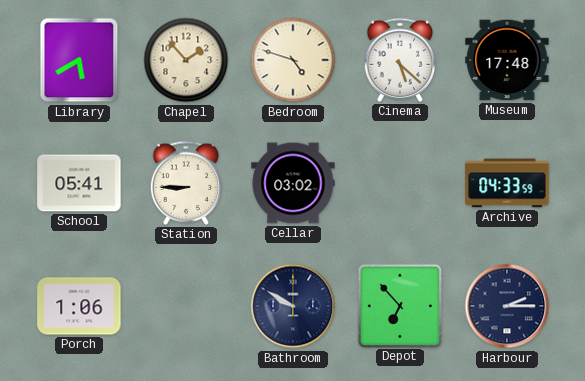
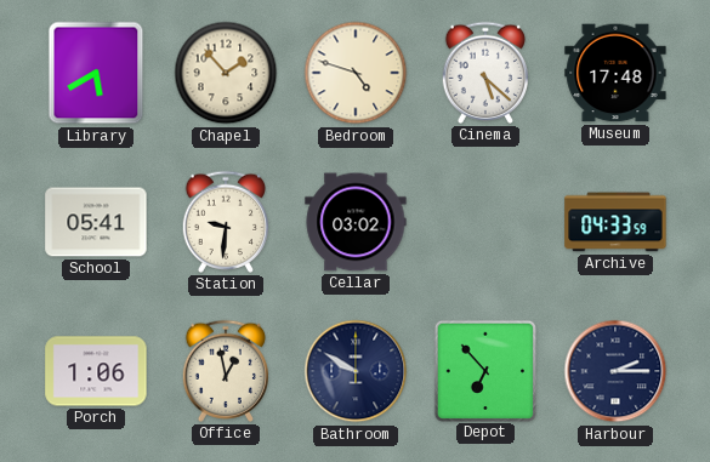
Station: 8:45 -> 9:31
Office: none -> 12:58
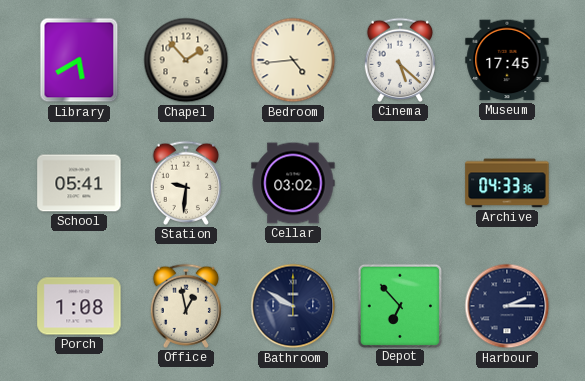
Bedroom: 4:48 -> 4:44
Museum: 17:48 -> 17:45
Archive: 04:33:59 -> 04:33:36
Porch: 1:06 -> 1:08
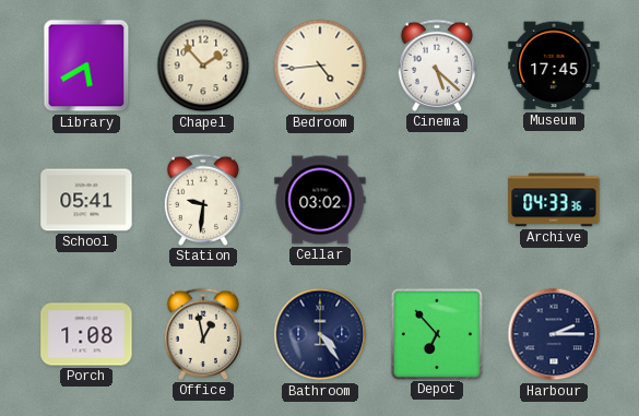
Bathroom: 9:50 -> 4:24
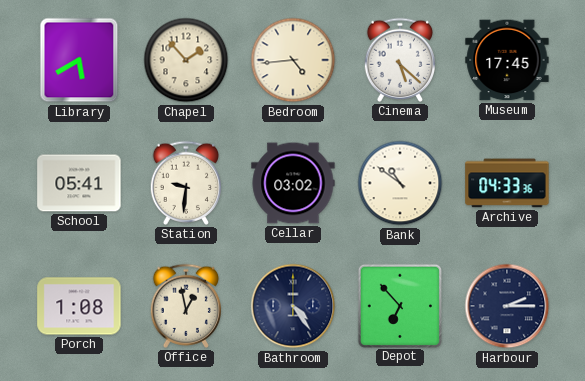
Bank: none -> 10:51
